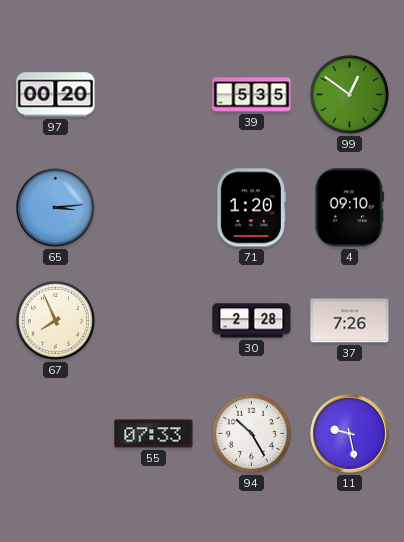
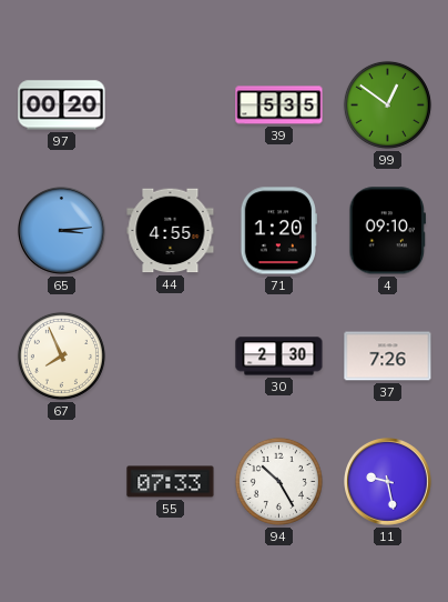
44: none -> 4:55
30: 2:28 -> 2:30
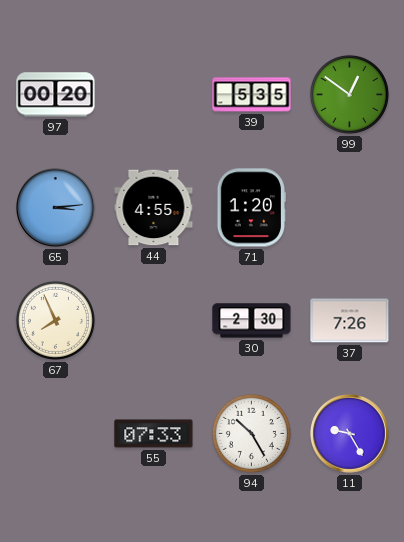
4: 09:10 -> none
11: 9:28 -> 9:25
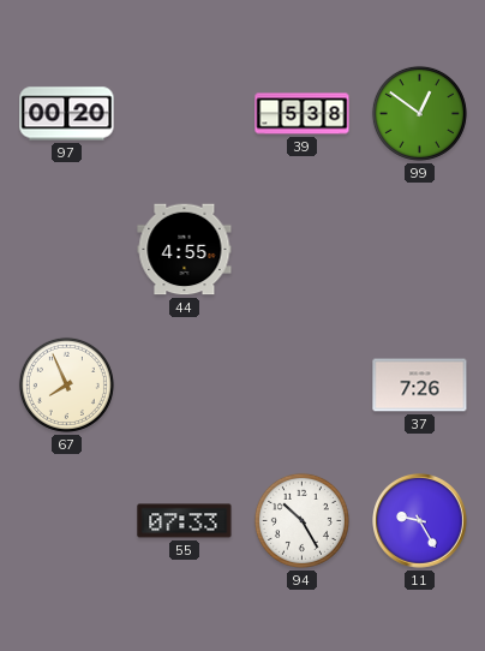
39: 5:35 -> 5:38
65: 3:14 -> none
71: 1:20 -> none
30: 2:30 -> none
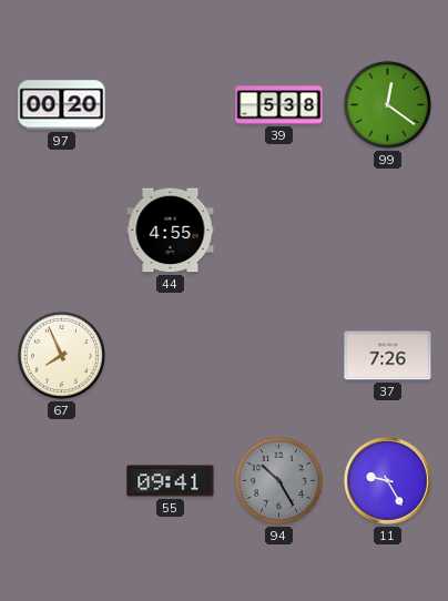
99: 12:51 -> 12:21
55: 07:33 -> 09:41
94 dial: white -> grey
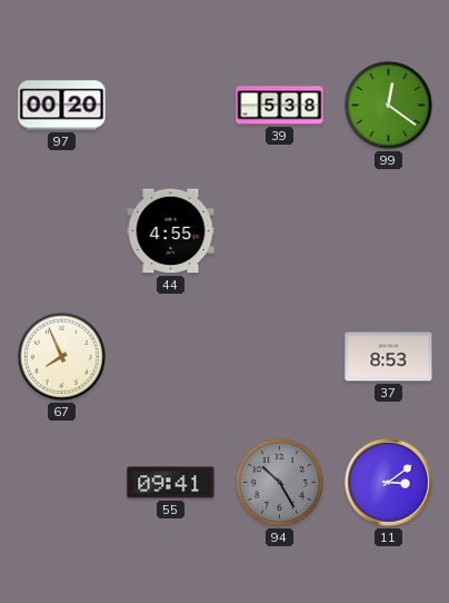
37: 7:26 -> 8:53
11: 9:25 -> 3:09
